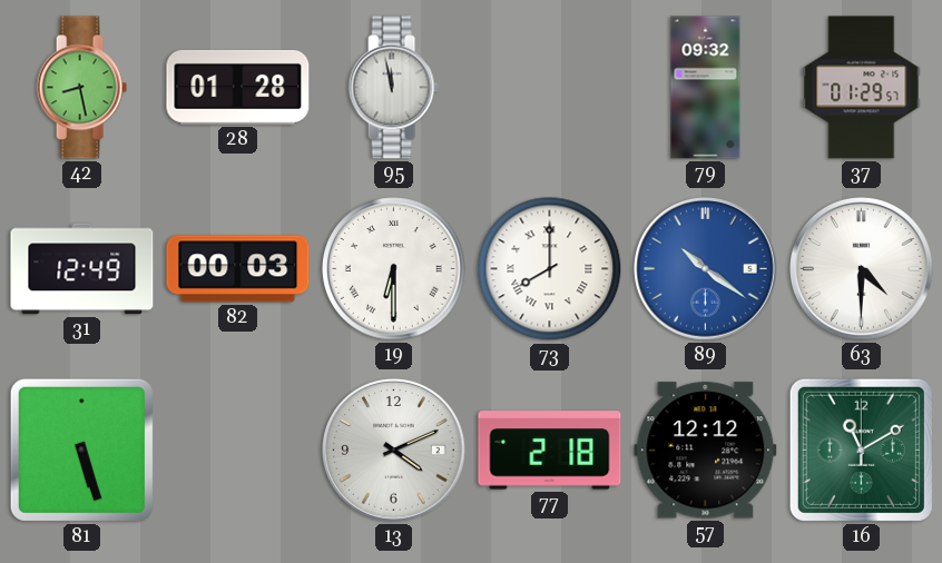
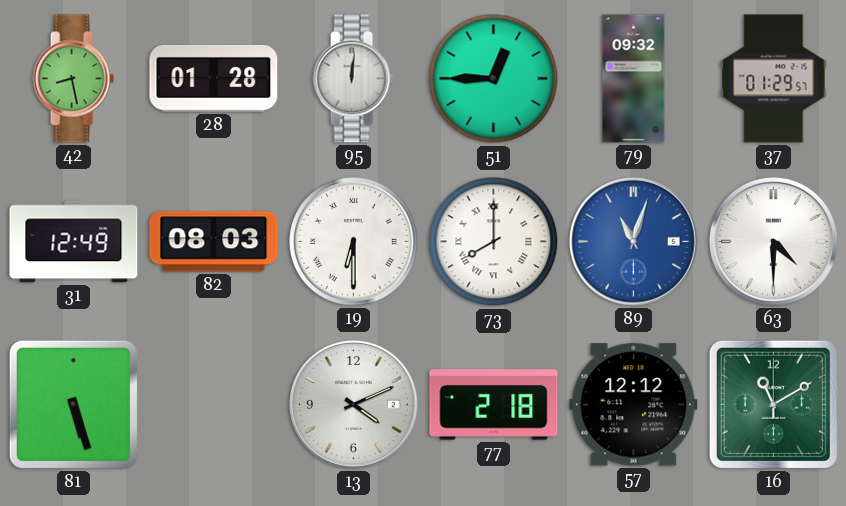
95: 11:58 -> 12:01
51: none -> 12:45
82: 00:03 -> 08:03
89: 10:21 -> 11:03
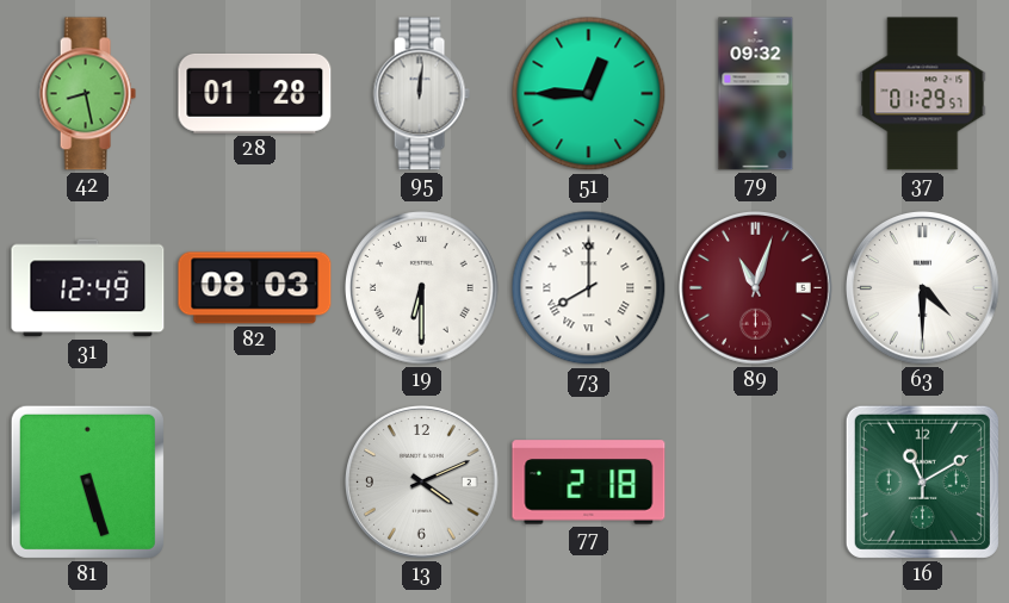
89 dial: blue -> burgundy
57: 12:12 -> none
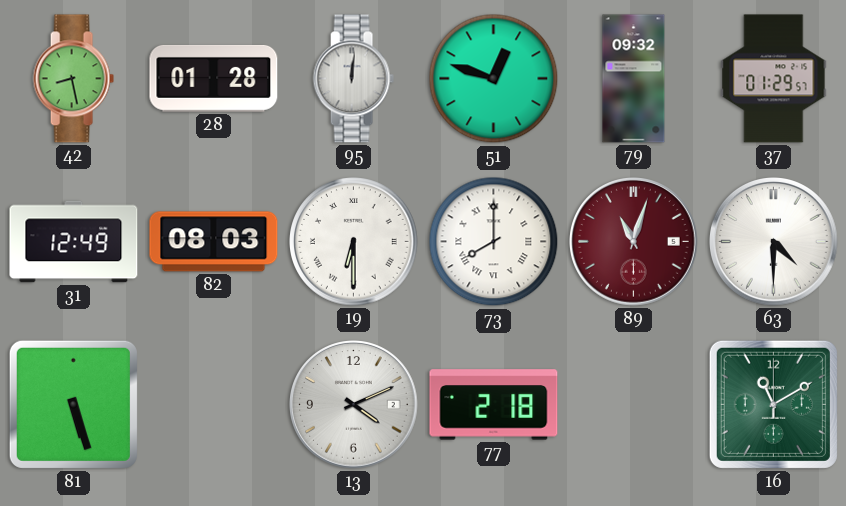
51: 12:45 -> 12:48
